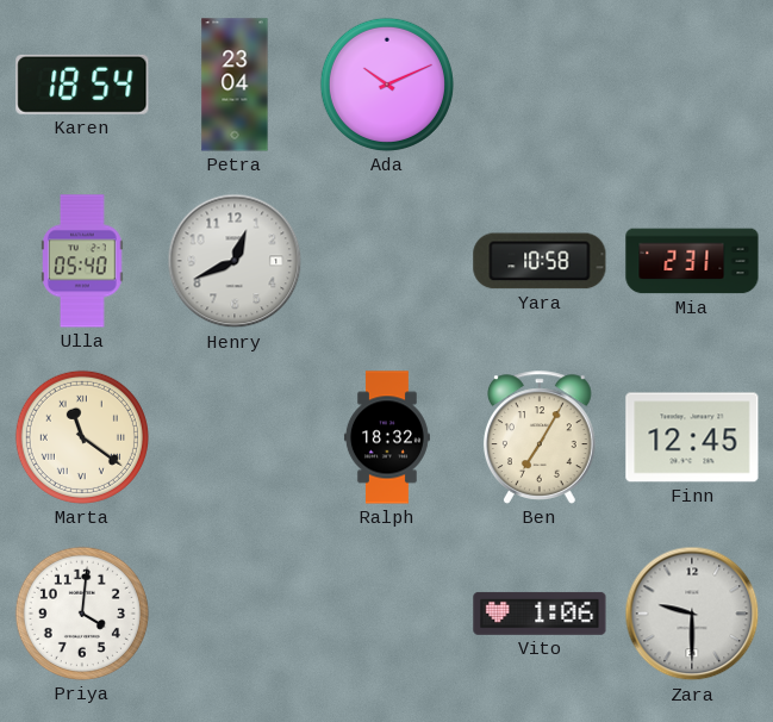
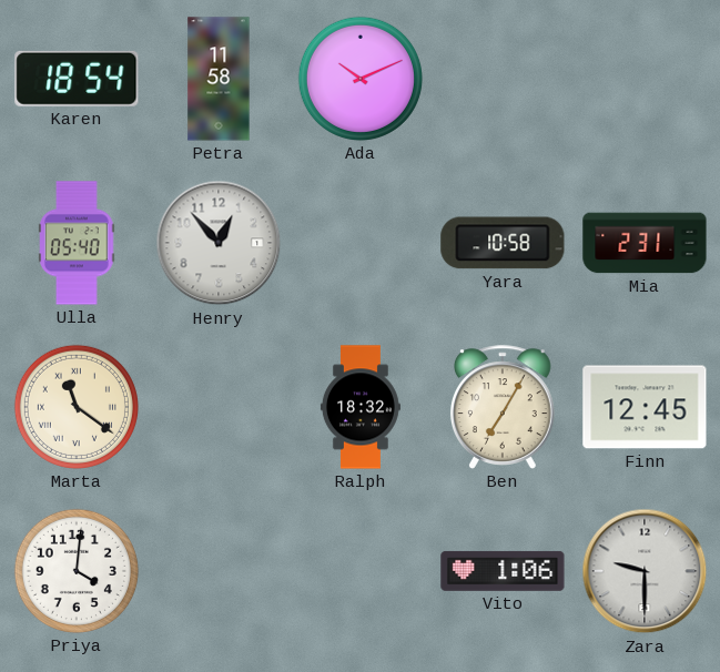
Petra: 23:04 -> 11:58
Henry: 12:41 -> 12:53
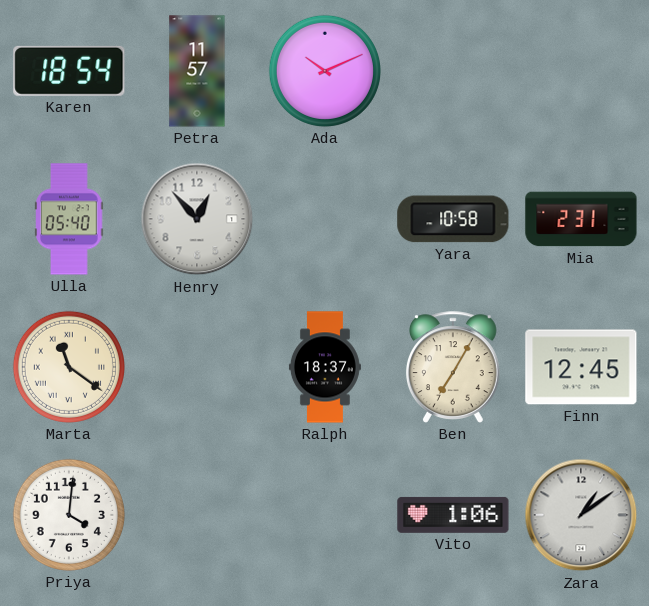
Petra: 11:58 -> 11:57
Ralph: 18:32 -> 18:37
Zara: 9:30 -> 1:09
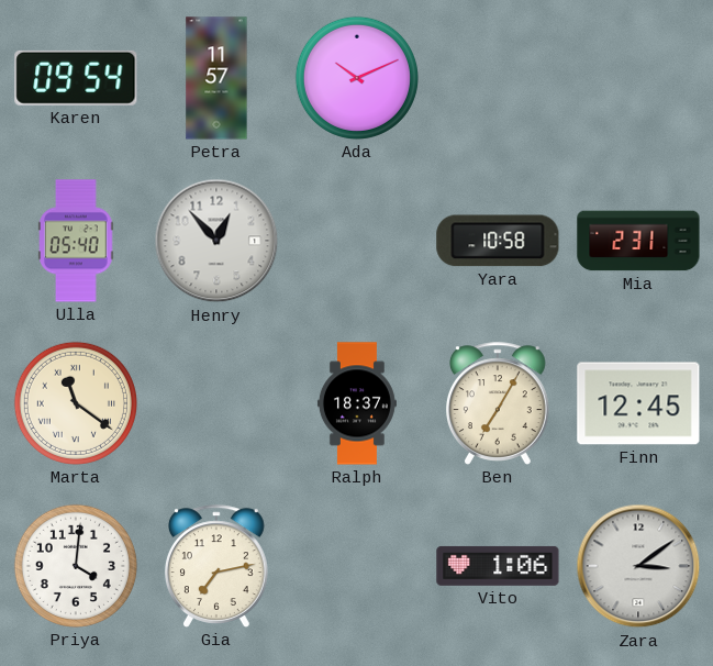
Karen: 18:54 -> 09:54
Gia: none -> 7:13
Zara: 1:09 -> 3:09
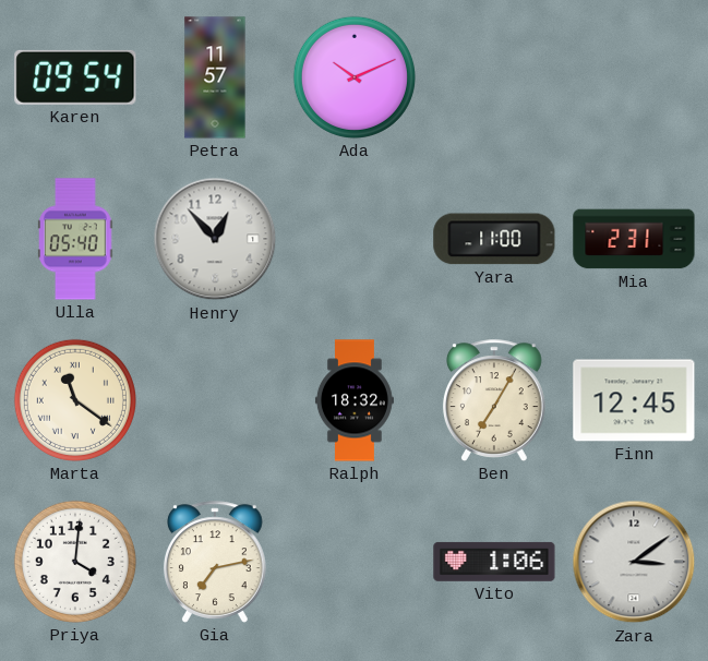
Yara: 10:58 -> 11:00
Ralph: 18:37 -> 18:32
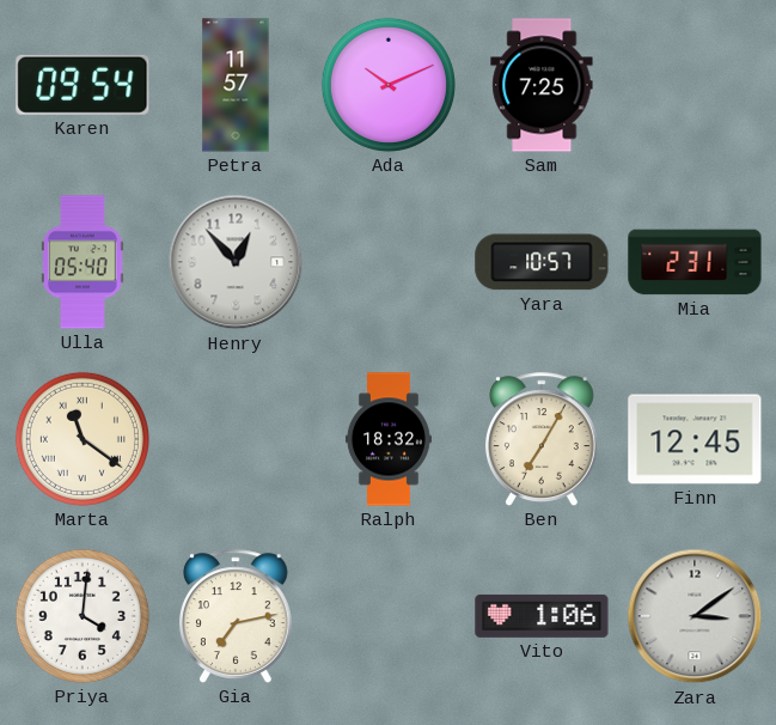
Sam: none -> 7:25
Yara: 11:00 -> 10:57
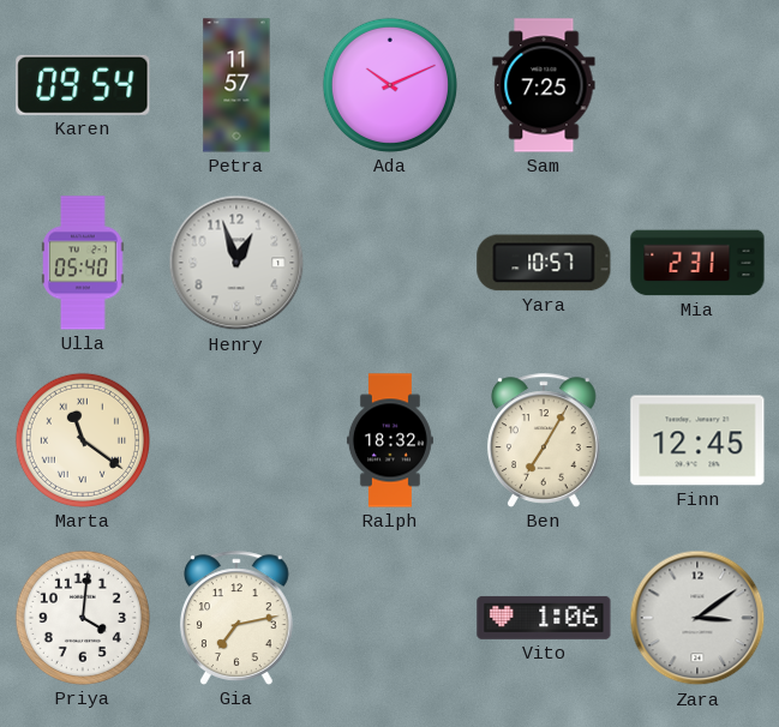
Henry: 12:53 -> 12:57
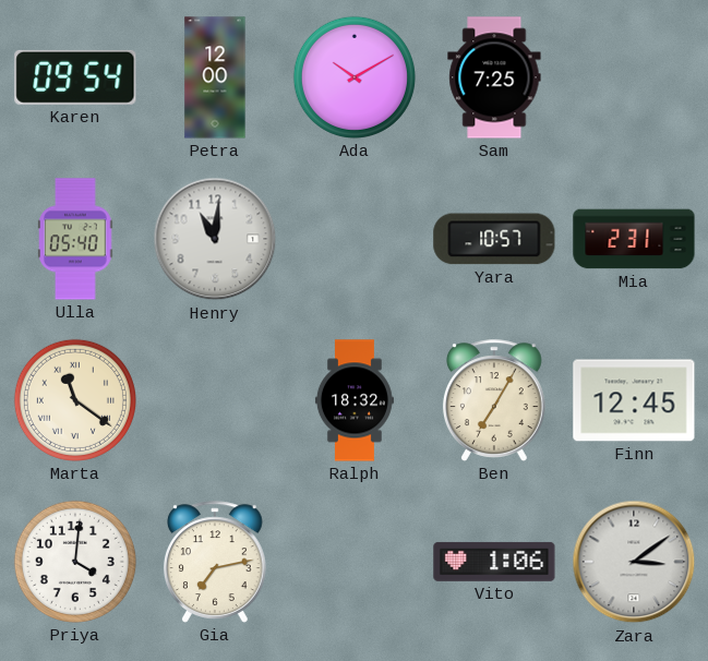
Petra: 11:57 -> 12:00
Ada: 10:11 -> 10:10
Henry: 12:57 -> 11:01
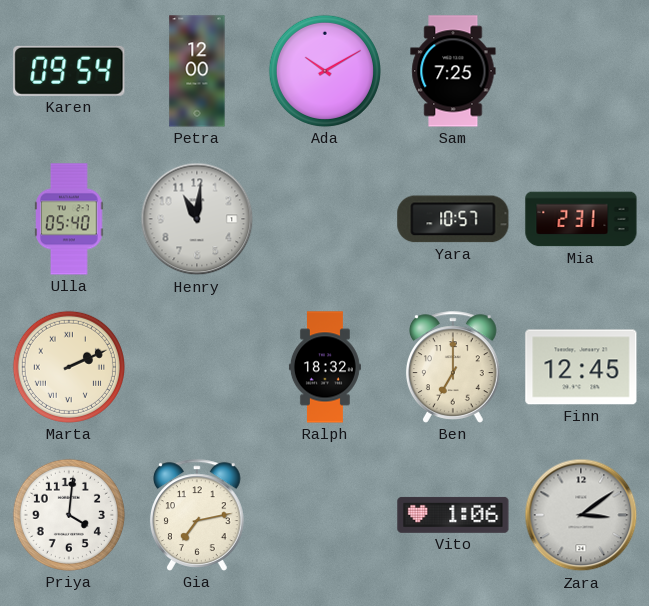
Marta: 11:21 -> 2:11
Ben: 7:05 -> 7:00
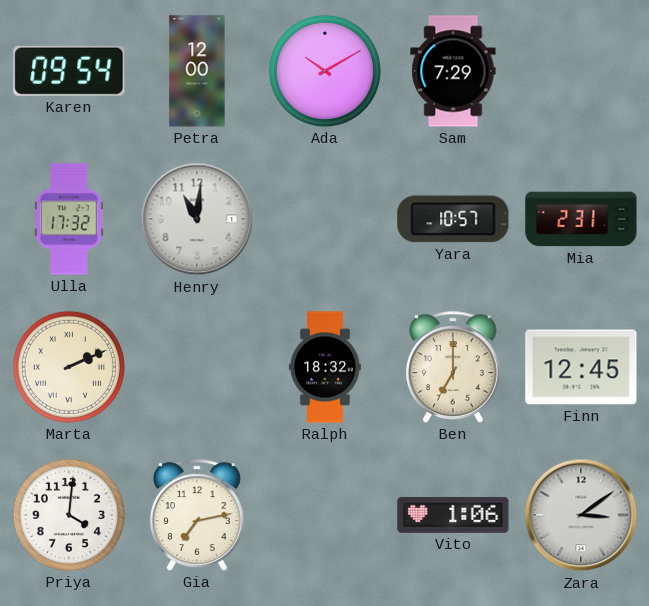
Sam: 7:25 -> 7:29
Ulla: 05:40 -> 17:32
